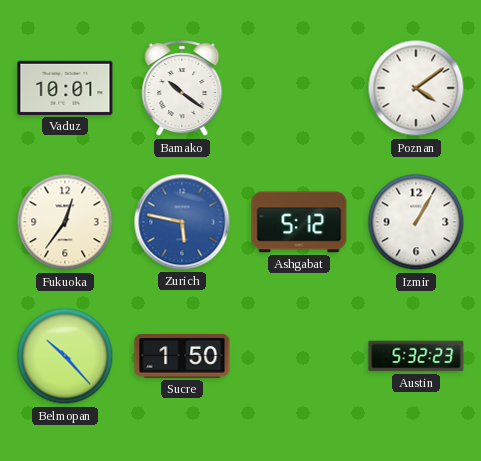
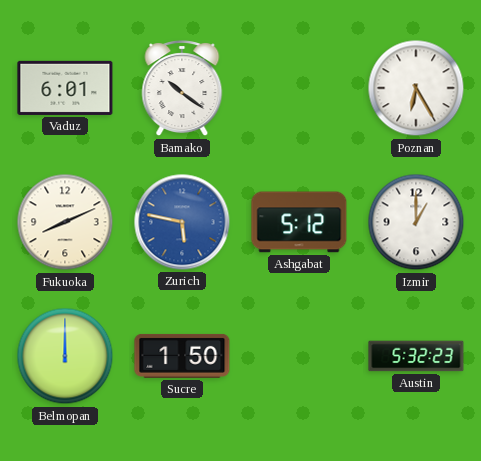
Vaduz: 10:01 -> 6:01
Poznan: 4:09 -> 6:25
Fukuoka: 12:36 -> 8:11
Izmir: 1:05 -> 1:00
Belmopan: 10:23 -> 12:00
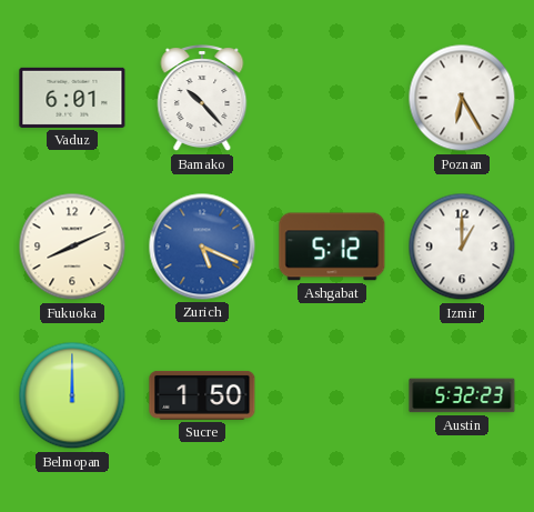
Bamako: 10:21 -> 10:23
Zurich: 5:47 -> 5:19
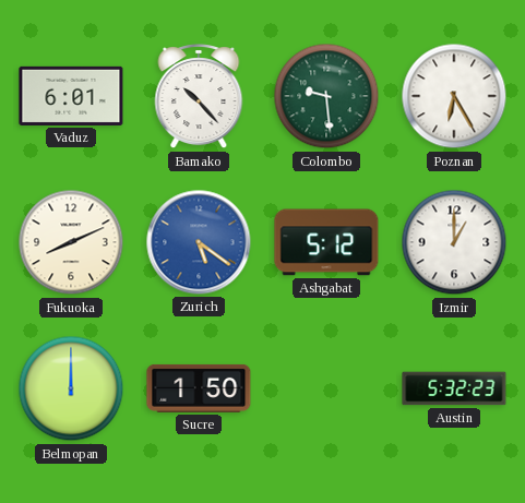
Colombo: none -> 9:29
Zurich: 5:19 -> 5:21
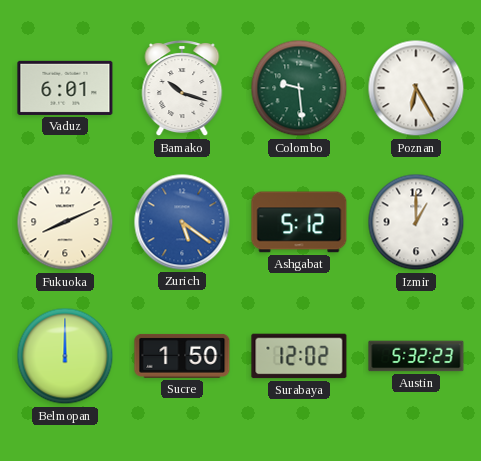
Bamako: 10:23 -> 10:18
Surabaya: none -> 12:02
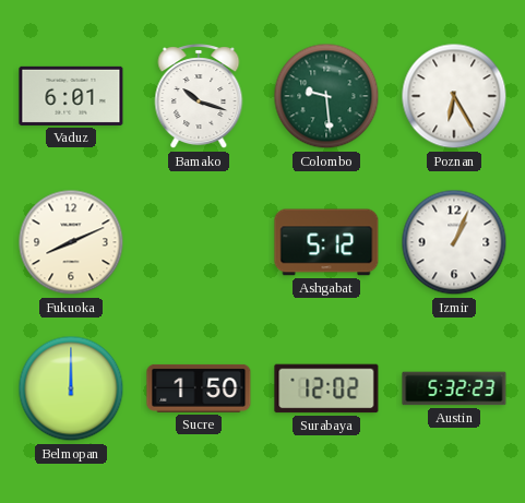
Zurich: 5:21 -> none
Izmir: 1:00 -> 1:04
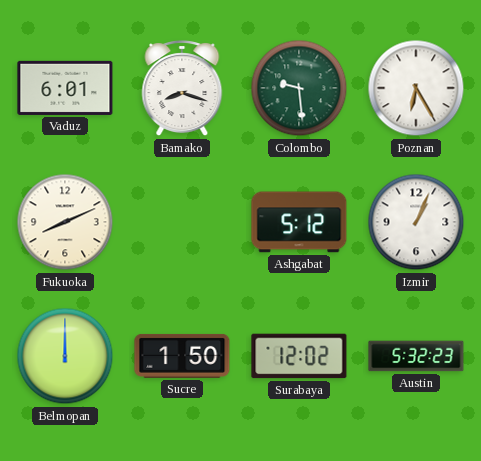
Bamako: 10:18 -> 8:18
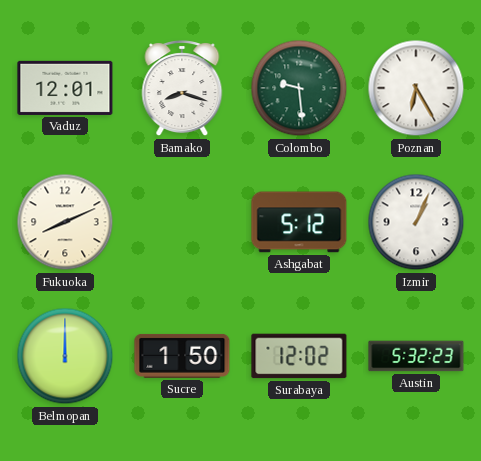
Vaduz: 6:01 -> 12:01
